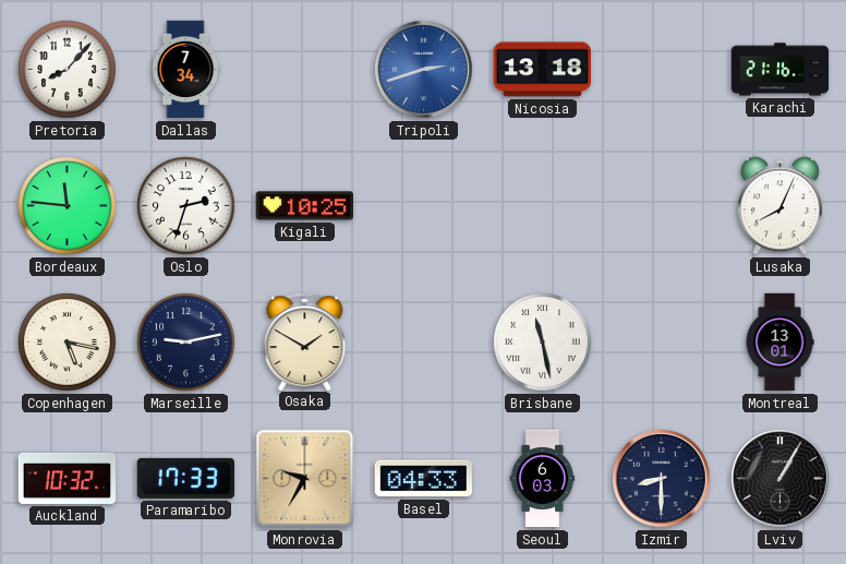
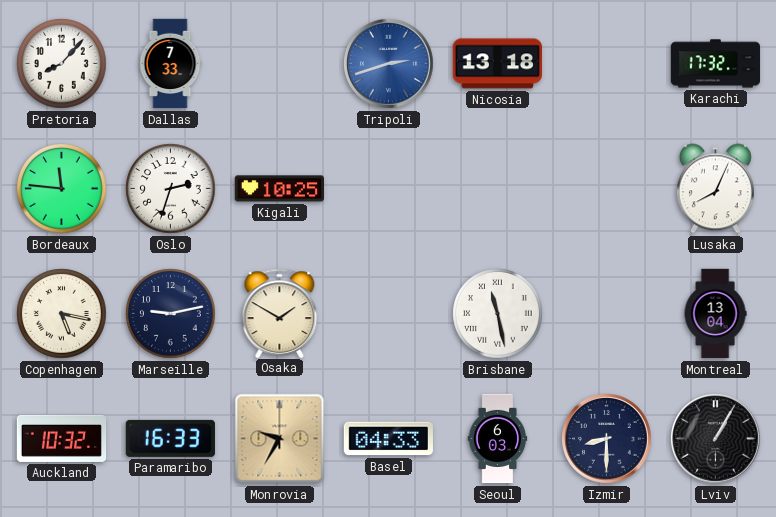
Dallas: 7:34 -> 7:33
Karachi: 21:16 -> 17:32
Montreal: 13:01 -> 13:04
Paramaribo: 17:33 -> 16:33
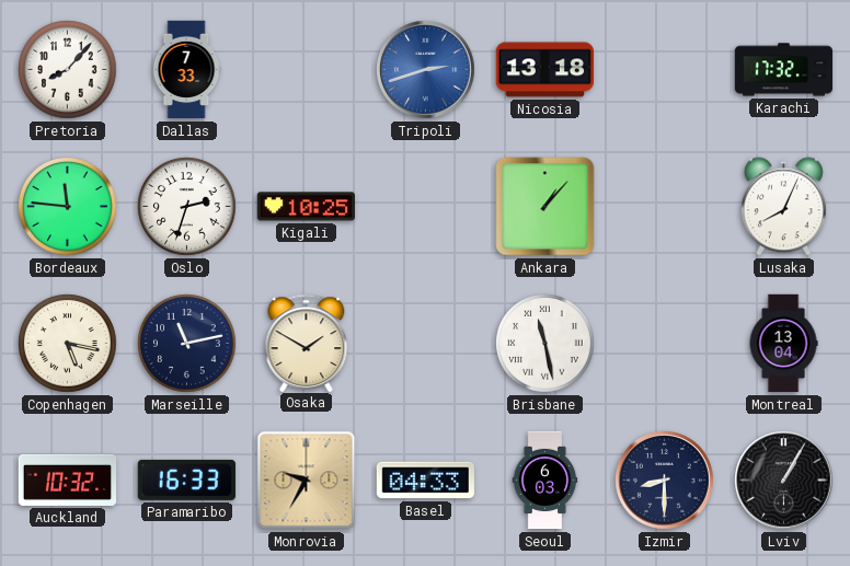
Ankara: none -> 1:07
Marseille: 9:13 -> 11:13
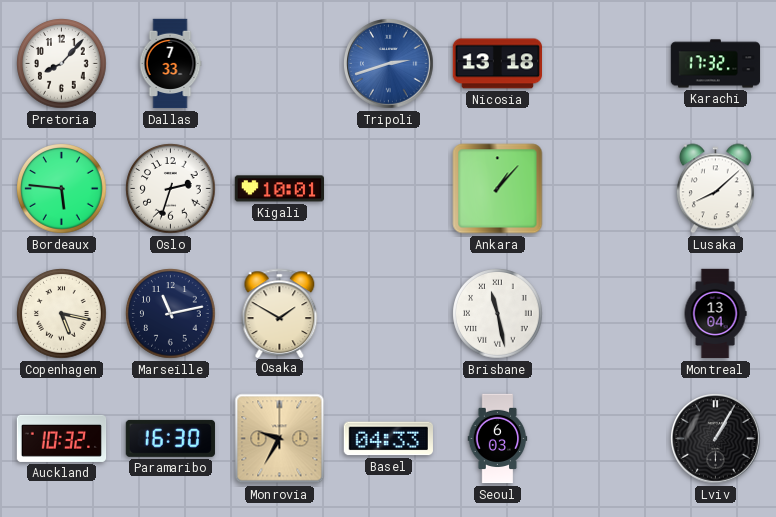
Bordeaux: 11:46 -> 5:46
Kigali: 10:25 -> 10:01
Lusaka: 8:04 -> 8:08
Paramaribo: 16:33 -> 16:30
Izmir: 8:30 -> none
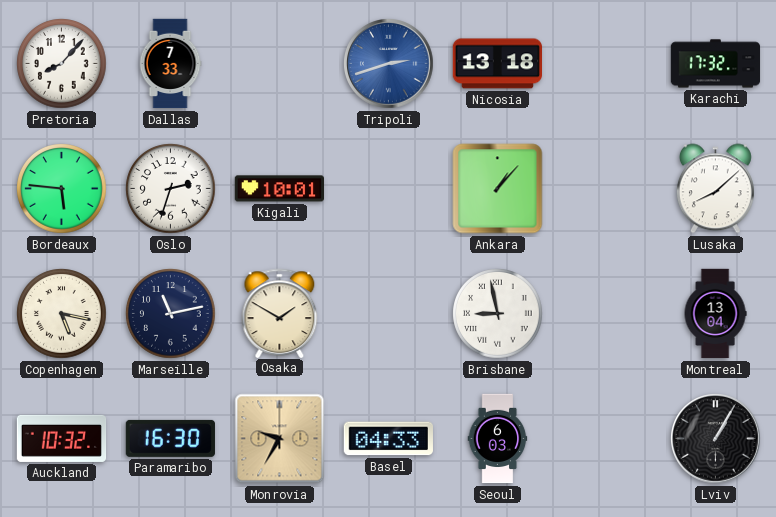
Brisbane: 11:28 -> 8:58
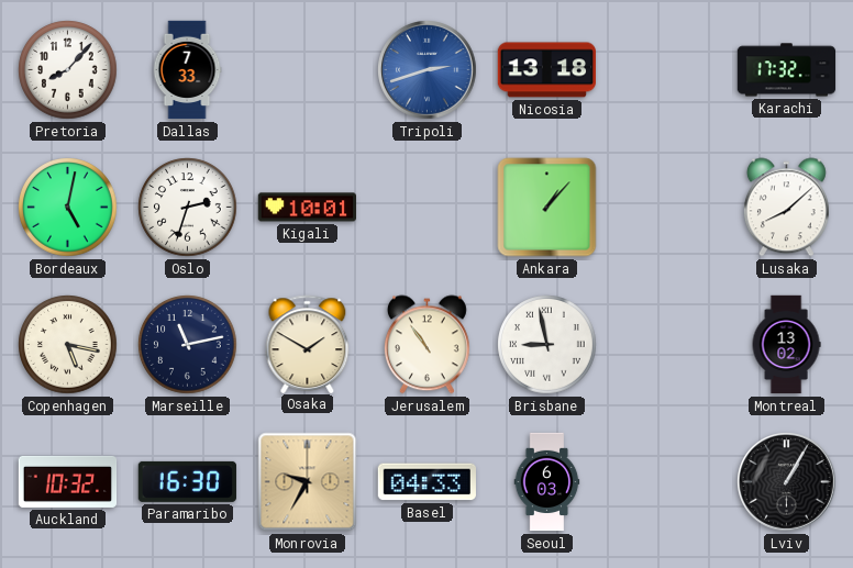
Bordeaux: 5:46 -> 5:02
Jerusalem: none -> 10:54
Montreal: 13:04 -> 13:02
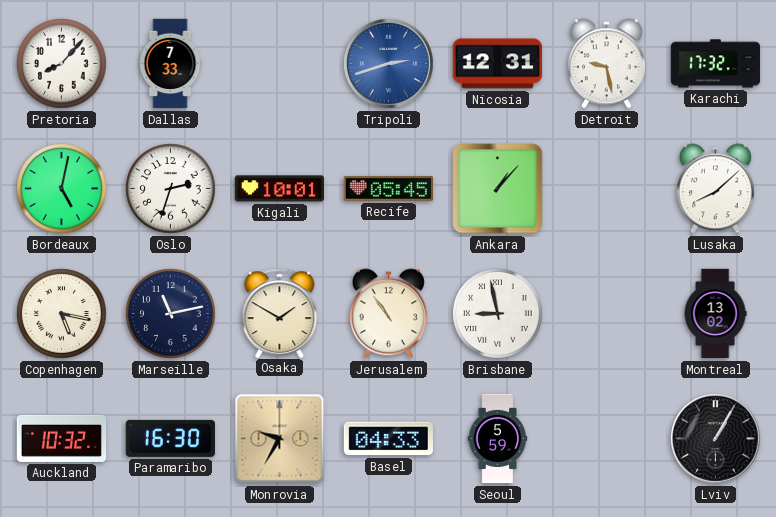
Nicosia: 13:18 -> 12:31
Detroit: none -> 9:28
Recife: none -> 05:45
Seoul: 6:03 -> 5:59
